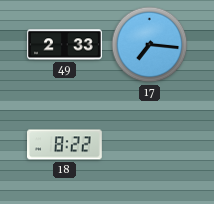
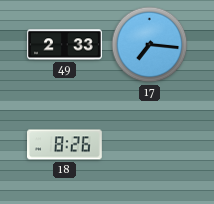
18: 8:22 -> 8:26
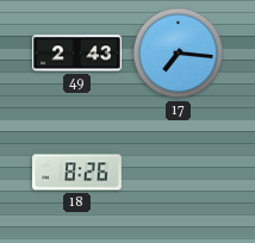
49: 2:33 -> 2:43
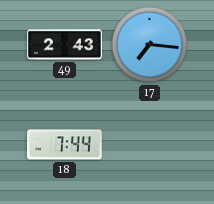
18: 8:26 -> 7:44
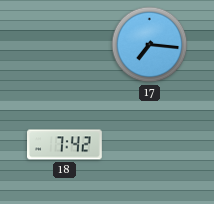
49: 2:43 -> none
18: 7:44 -> 7:42
